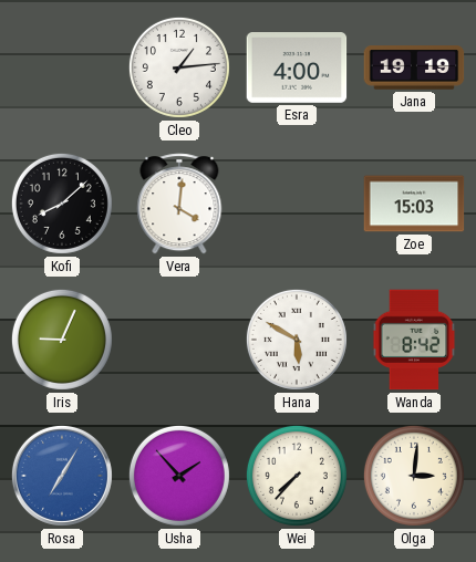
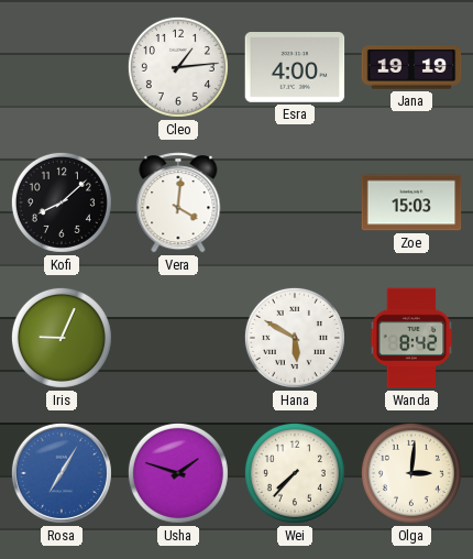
Usha: 1:53 -> 1:48
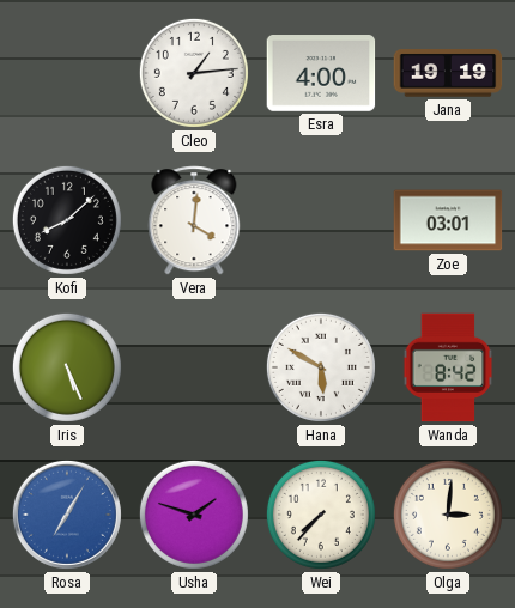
Zoe: 15:03 -> 03:01
Iris: 9:04 -> 5:26
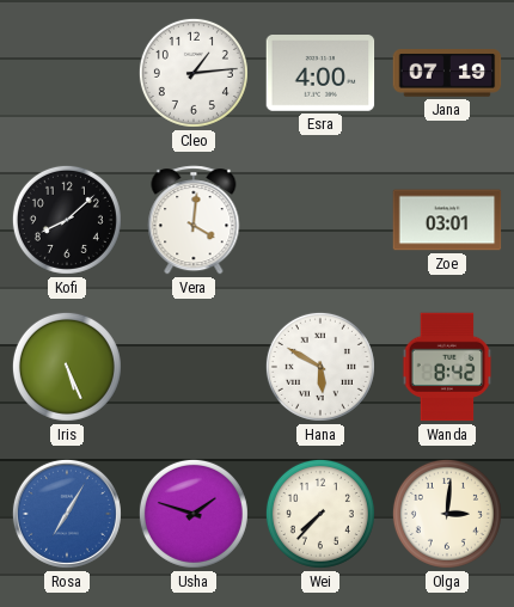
Jana: 19:19 -> 07:19
